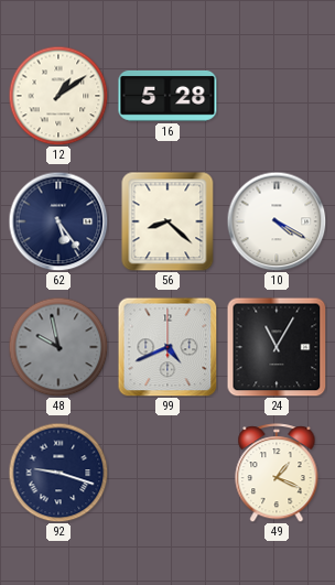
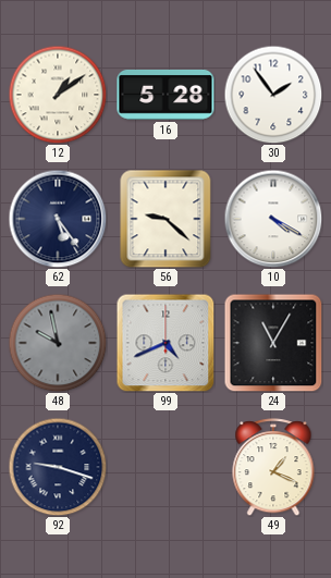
30: none -> 1:54
56: 8:22 -> 9:22
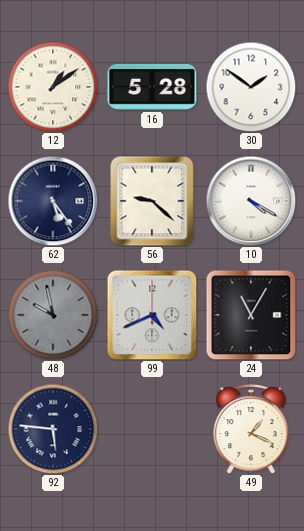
30: 1:54 -> 1:51
92: 9:18 -> 5:46
